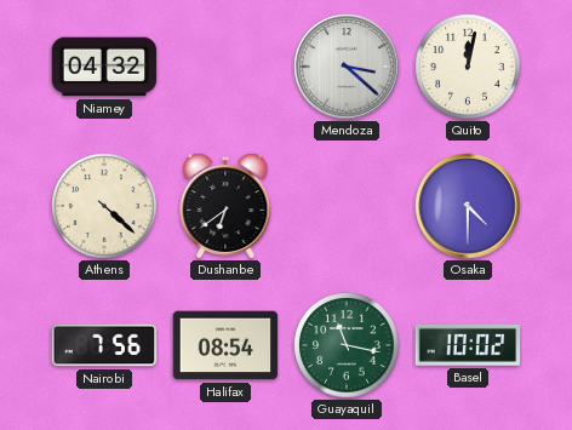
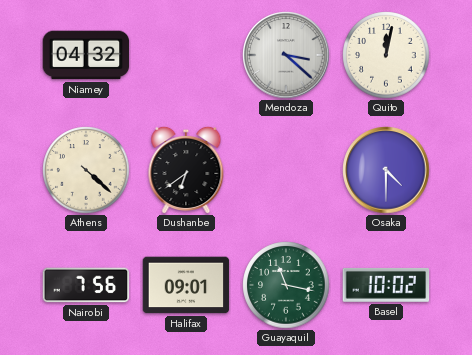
Halifax: 08:54 -> 09:01
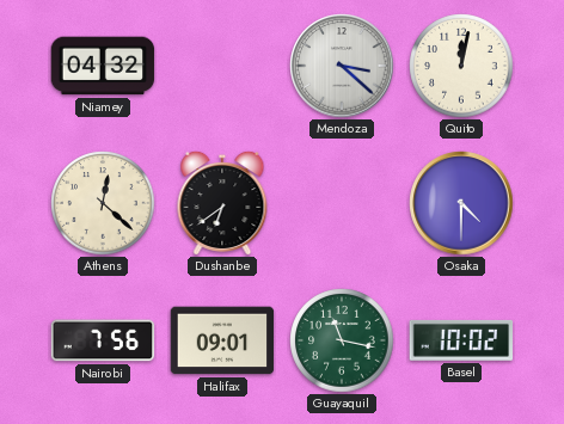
Athens: 4:22 -> 12:22
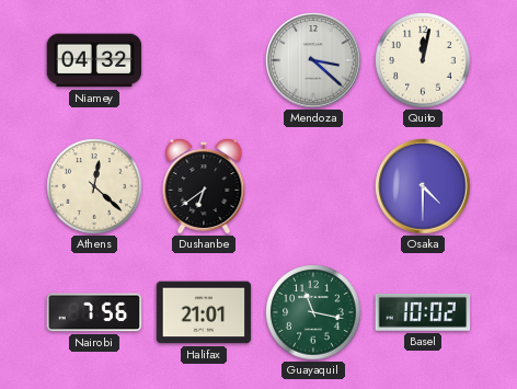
Halifax: 09:01 -> 21:01
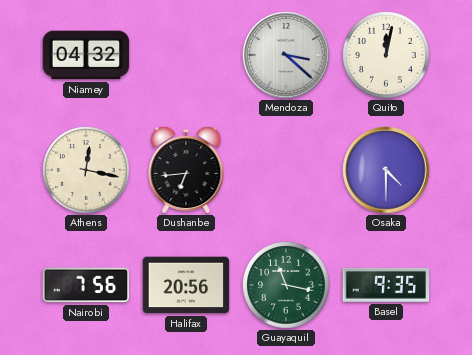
Athens: 12:22 -> 12:17
Dushanbe: 6:39 -> 6:44
Halifax: 21:01 -> 20:56
Basel: 10:02 -> 9:35
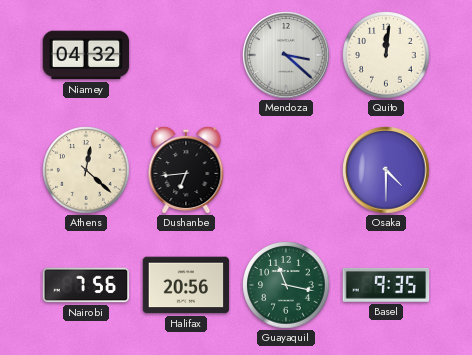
Quito: 12:02 -> 12:01
Athens: 12:17 -> 12:22
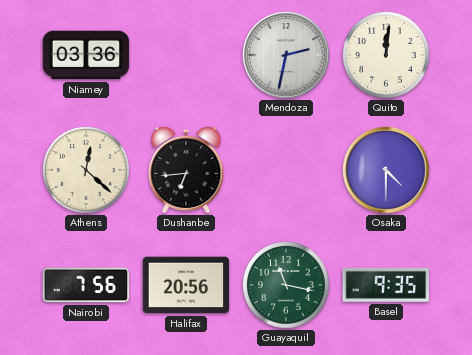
Niamey: 04:32 -> 03:36
Mendoza: 3:22 -> 2:32
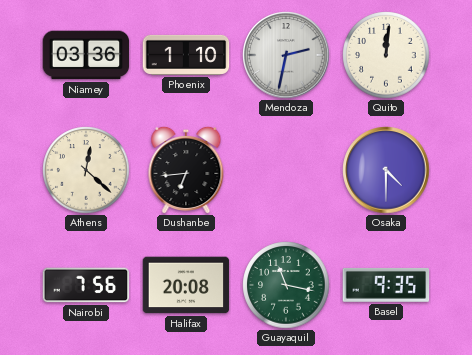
Phoenix: none -> 1:10
Halifax: 20:56 -> 20:08
